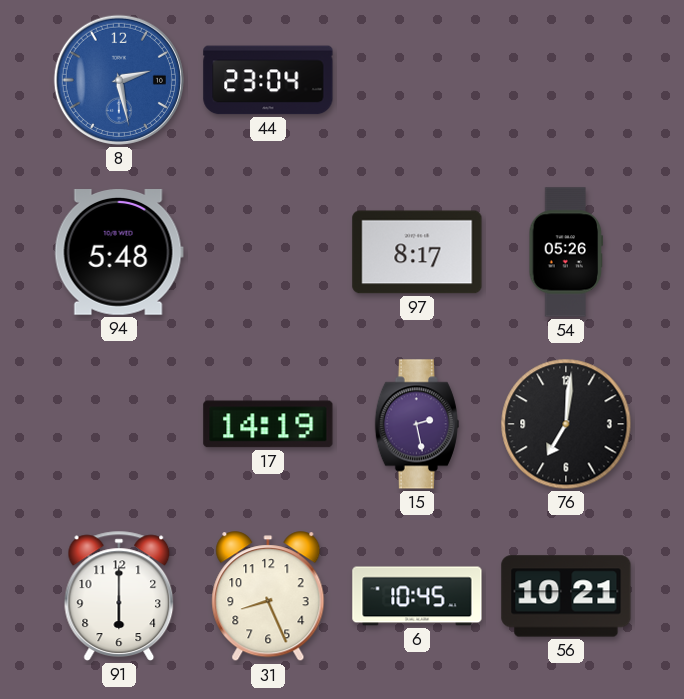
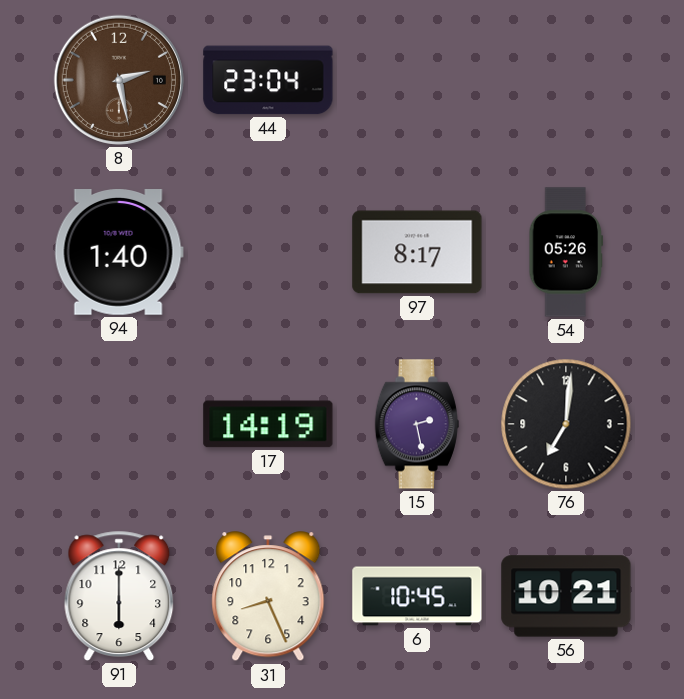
8 dial: blue -> brown
94: 5:48 -> 1:40
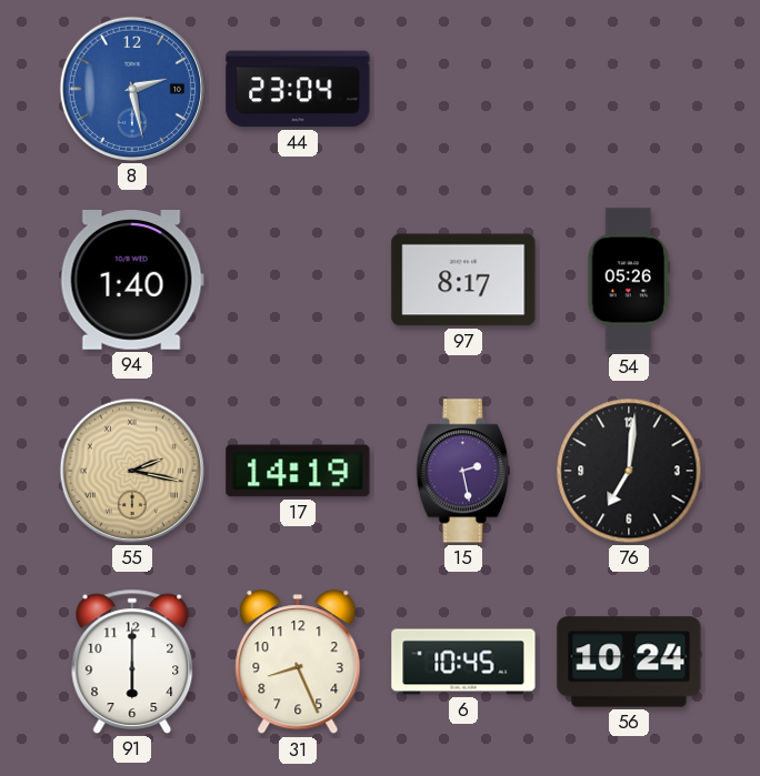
8 dial: brown -> blue
55: none -> 2:17
56: 10:21 -> 10:24
